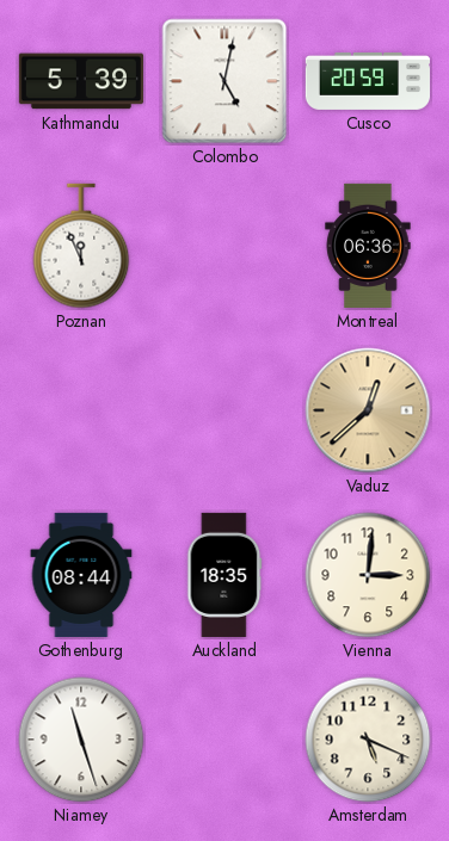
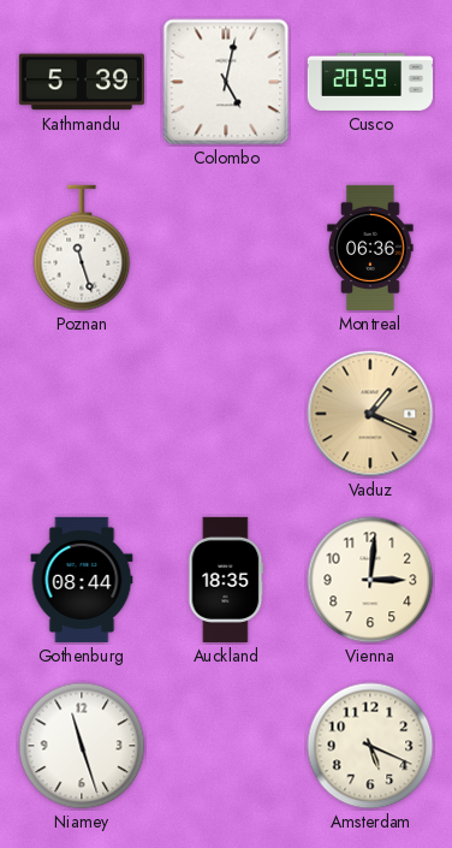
Poznan: 11:56 -> 11:27
Vaduz: 12:38 -> 1:19
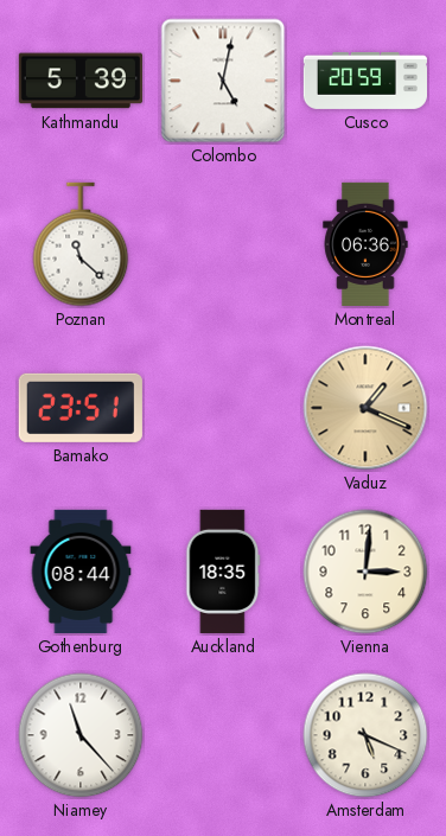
Poznan: 11:27 -> 11:22
Bamako: none -> 23:51
Niamey: 11:27 -> 11:23
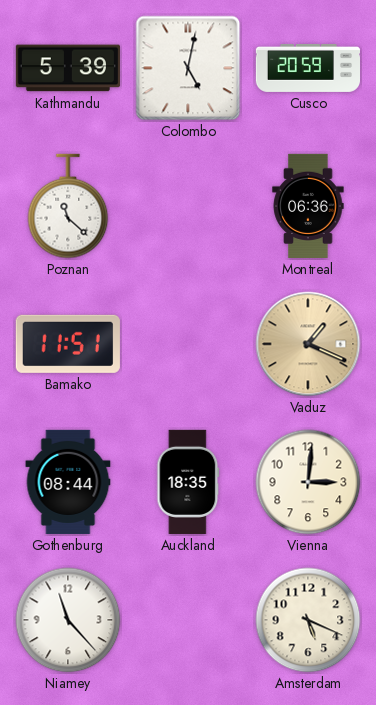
Bamako: 23:51 -> 11:51
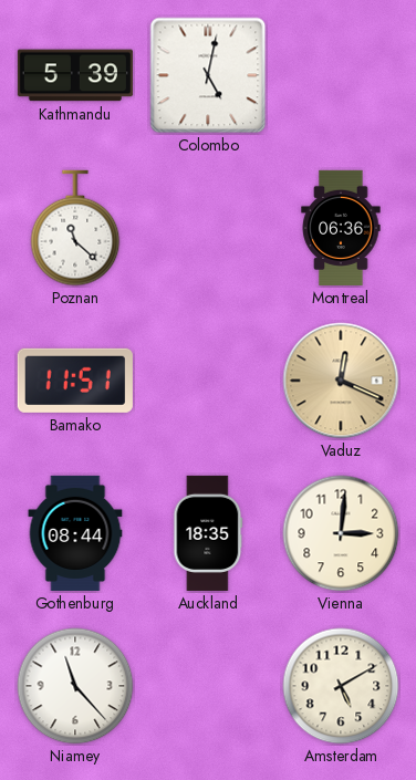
Cusco: 20:59 -> none
Vaduz: 1:19 -> 12:19
Amsterdam: 5:19 -> 5:10
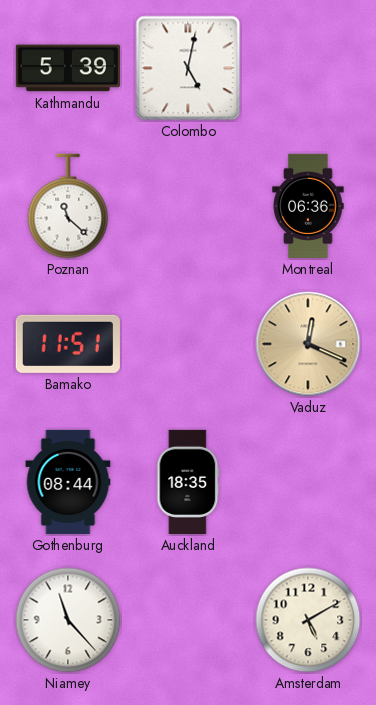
Vienna: 3:01 -> none
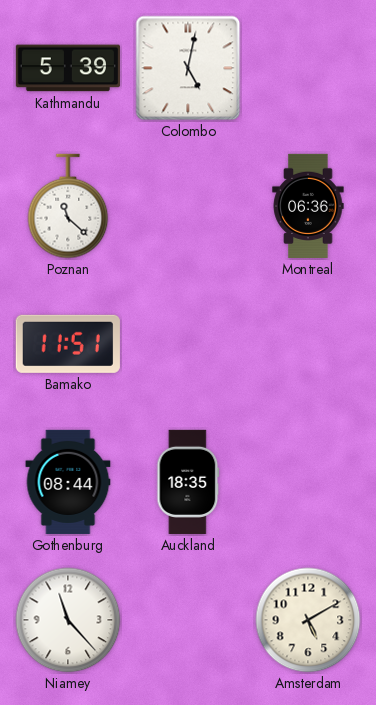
Vaduz: 12:19 -> none
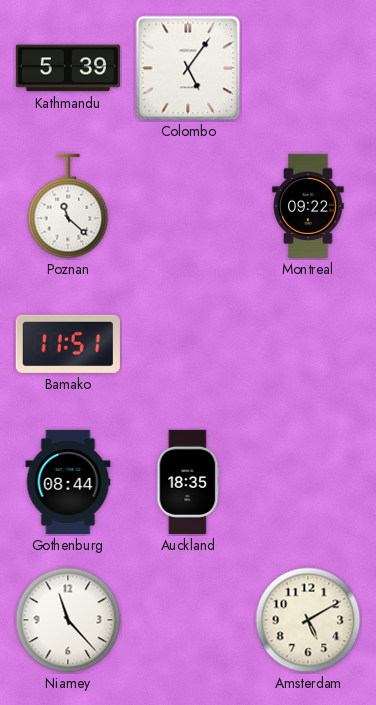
Colombo: 5:02 -> 5:06
Montreal: 06:36 -> 09:22
